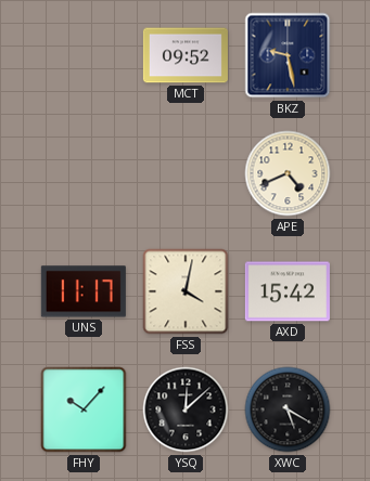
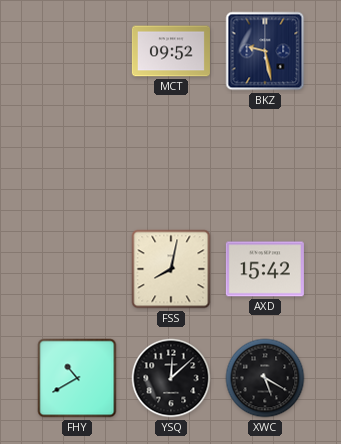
APE: 4:41 -> none
UNS: 11:17 -> none
FSS: 4:02 -> 8:02
FHY: 10:07 -> 10:40
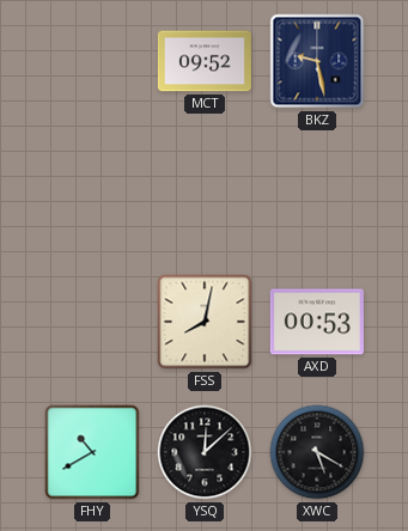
AXD: 15:42 -> 00:53
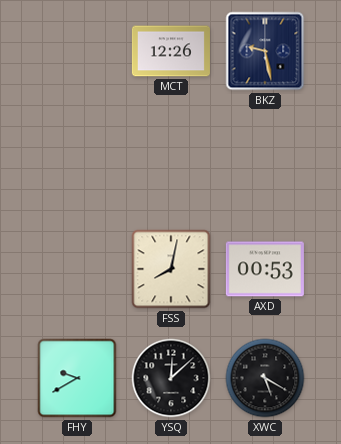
MCT: 09:52 -> 12:26
FHY: 10:40 -> 9:40
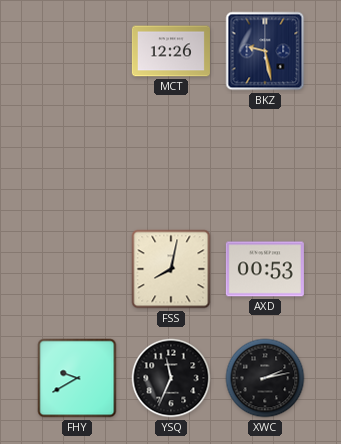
YSQ: 12:08 -> 11:34
XWC: 5:20 -> 2:13
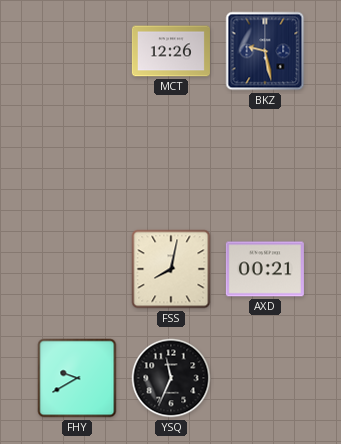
AXD: 00:53 -> 00:21
XWC: 2:13 -> none
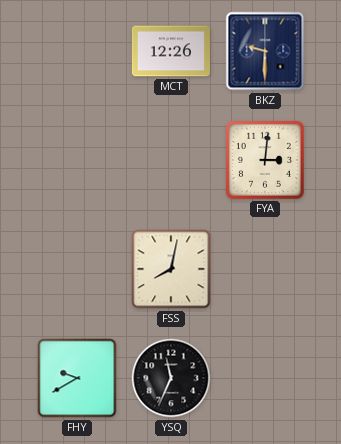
BKZ: 9:28 -> 9:30
FYA: none -> 3:01
AXD: 00:21 -> none
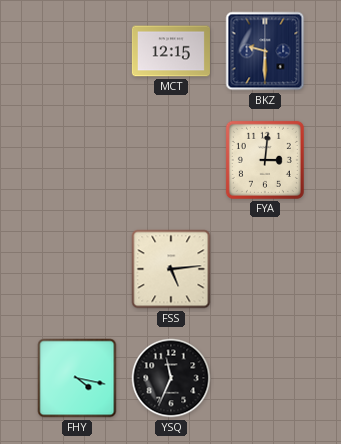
MCT: 12:26 -> 12:15
FSS: 8:02 -> 5:14
FHY: 9:40 -> 4:17
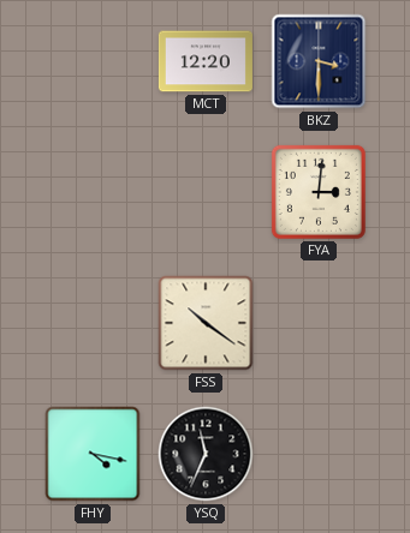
MCT: 12:15 -> 12:20
BKZ: 9:30 -> 3:30
FSS: 5:14 -> 10:21
